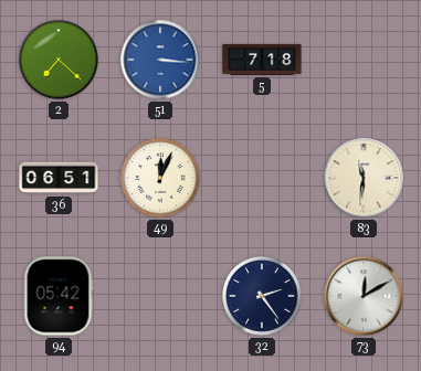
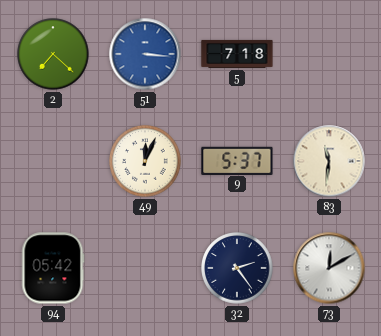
36: 06:51 -> none
9: none -> 5:37
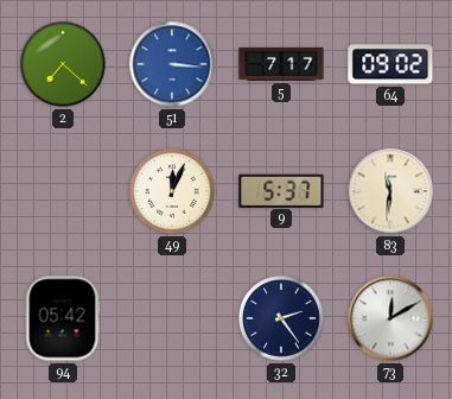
5: 7:18 -> 7:17
64: none -> 09:02
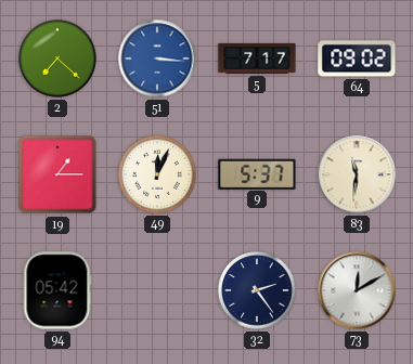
19: none -> 1:15
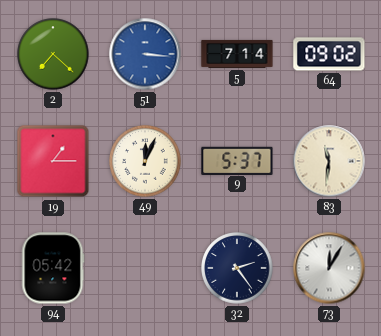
5: 7:17 -> 7:14
73: 12:10 -> 12:05
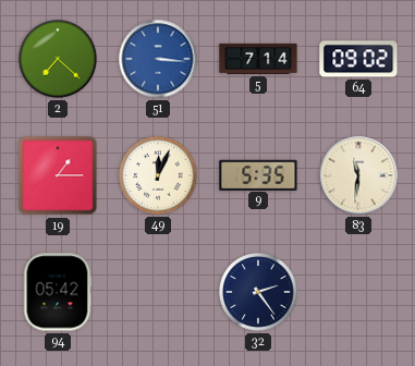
9: 5:37 -> 5:35
73: 12:05 -> none
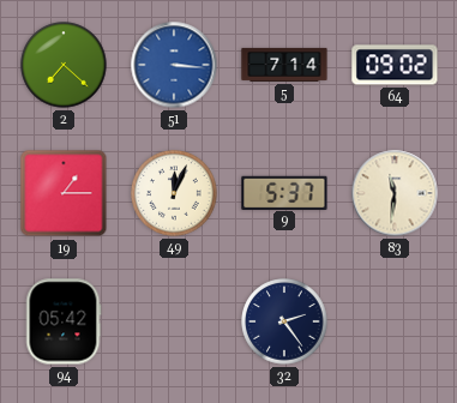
9: 5:35 -> 5:37
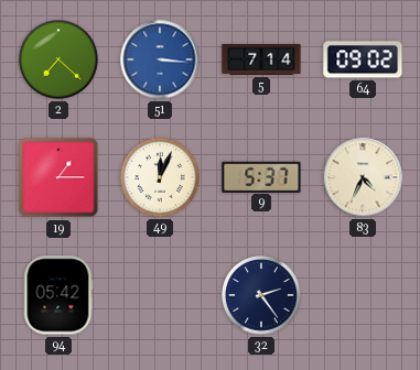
83: 11:31 -> 4:34
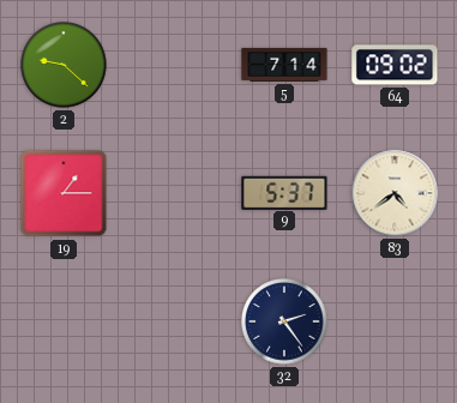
2: 7:22 -> 9:22
51: 3:16 -> none
49: 12:04 -> none
83: 4:34 -> 4:39
94: 05:42 -> none
